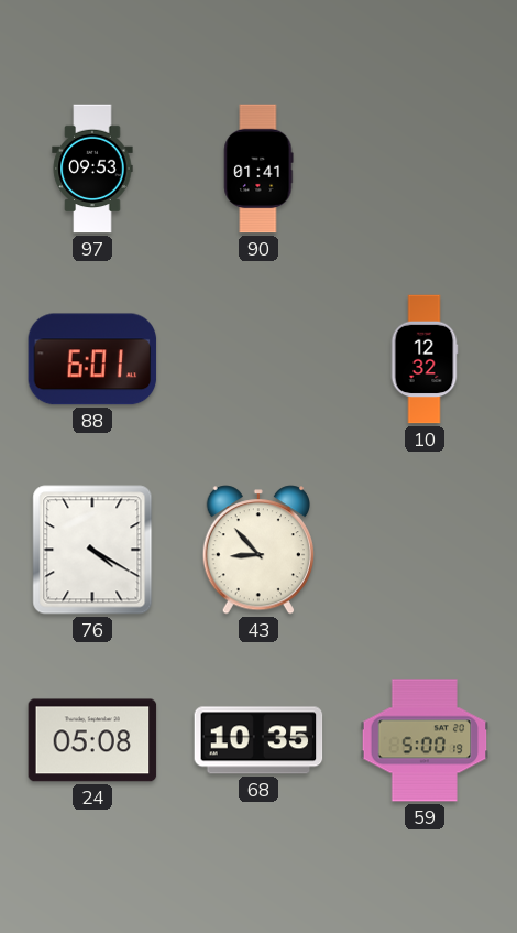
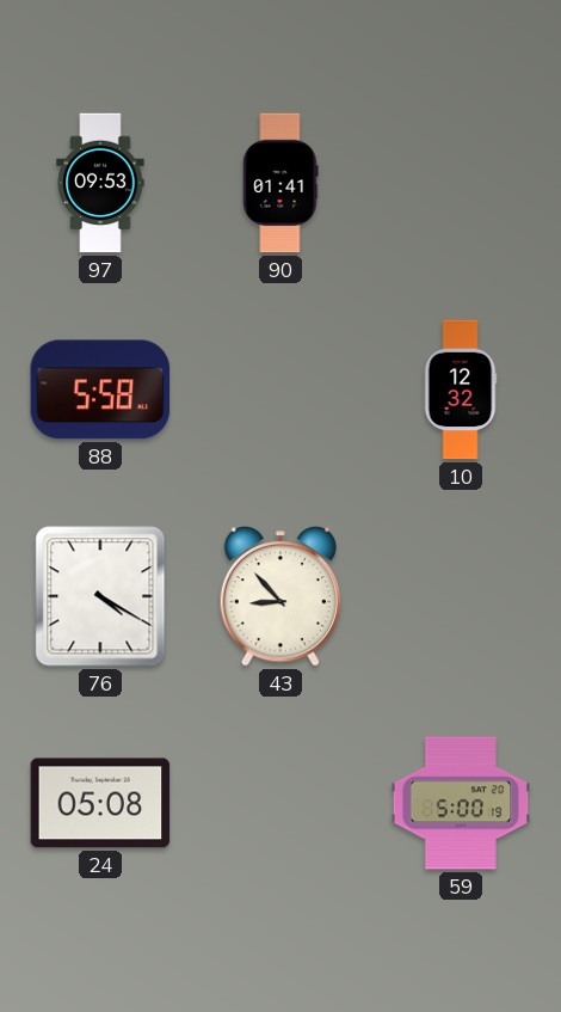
88: 6:01 -> 5:58
68: 10:35 -> none
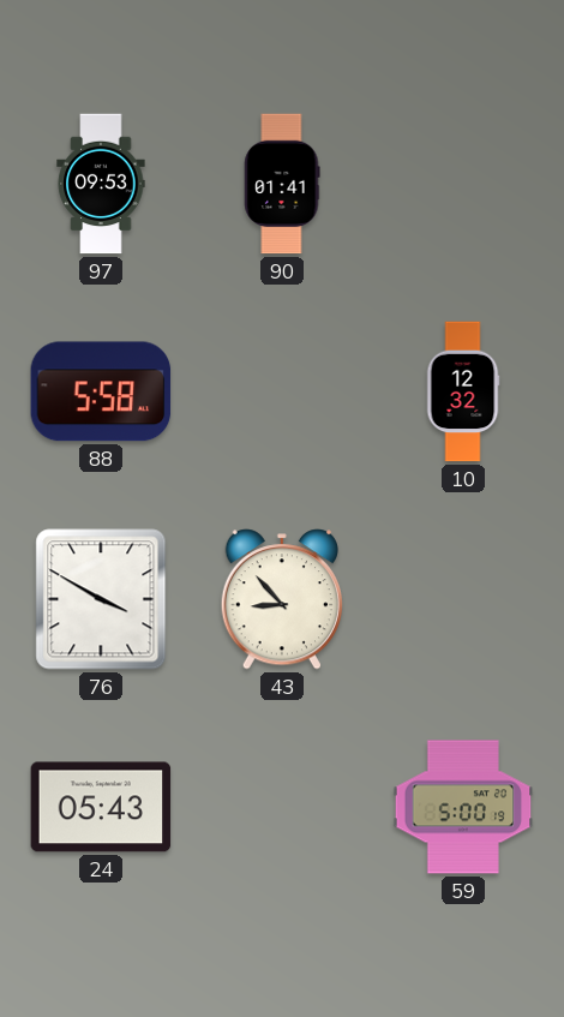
76: 4:20 -> 3:50
24: 05:08 -> 05:43
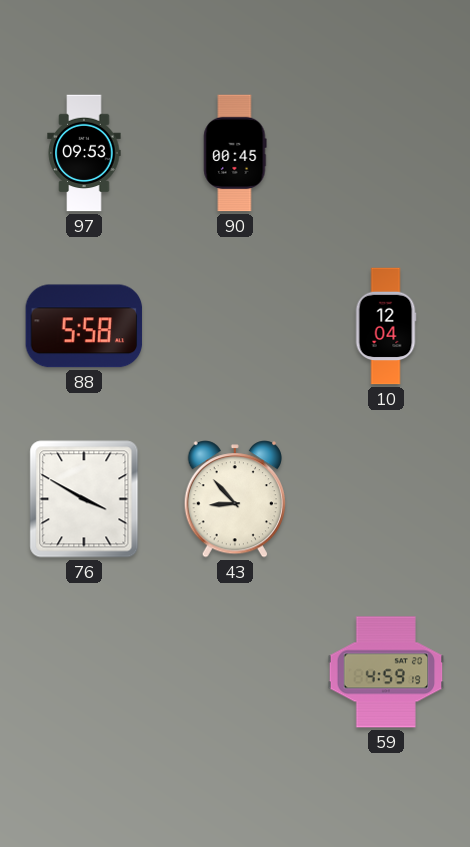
90: 01:41 -> 00:45
10: 12:32 -> 12:04
24: 05:43 -> none
59: 5:00 -> 4:59
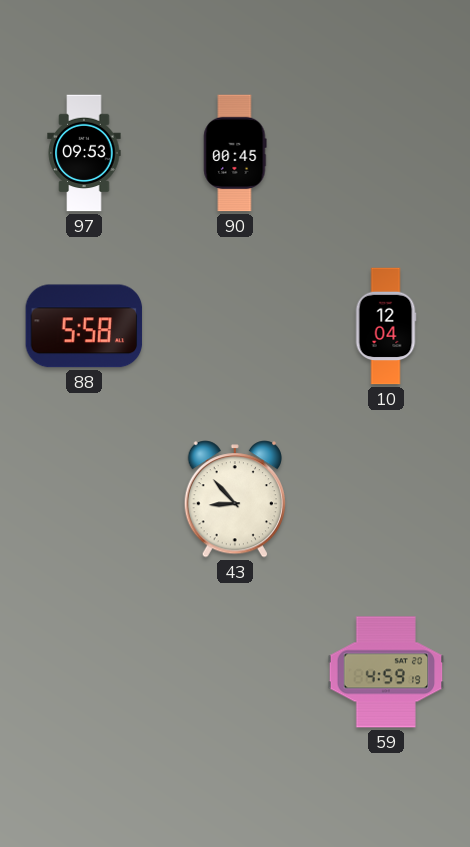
76: 3:50 -> none
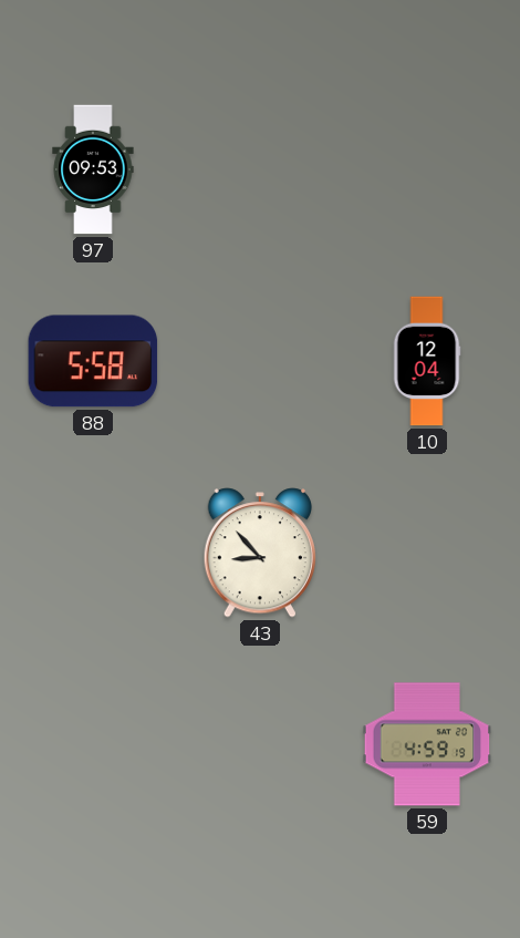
90: 00:45 -> none
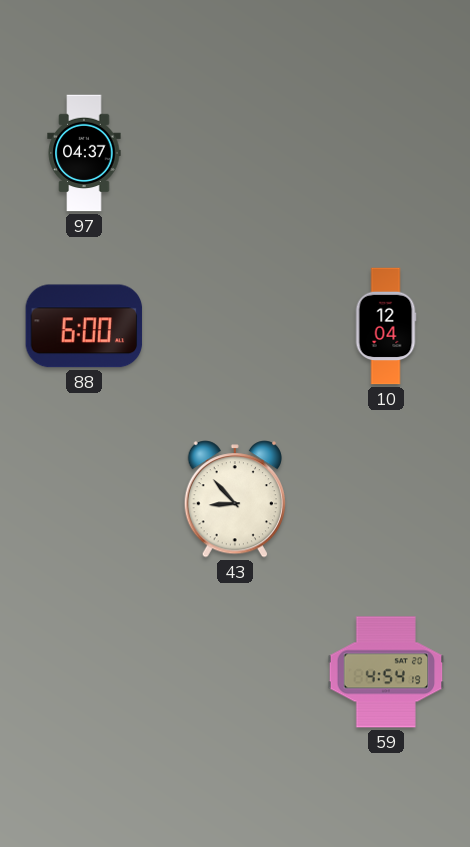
97: 09:53 -> 04:37
88: 5:58 -> 6:00
59: 4:59 -> 4:54
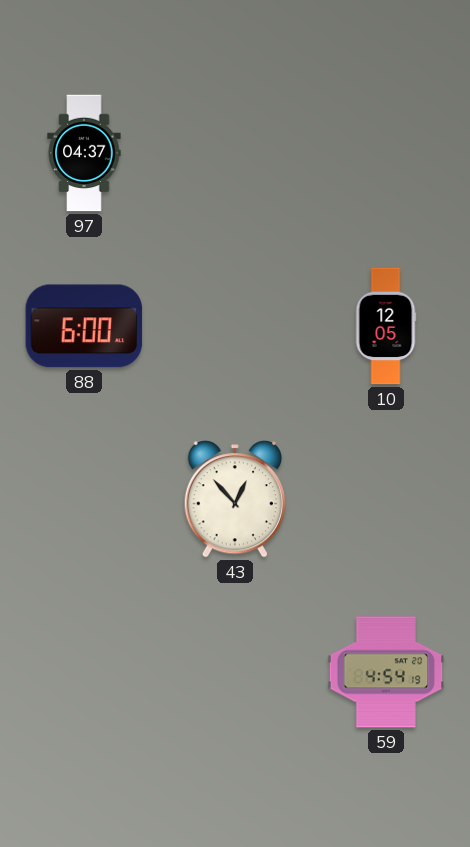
10: 12:04 -> 12:05
43: 8:53 -> 12:53
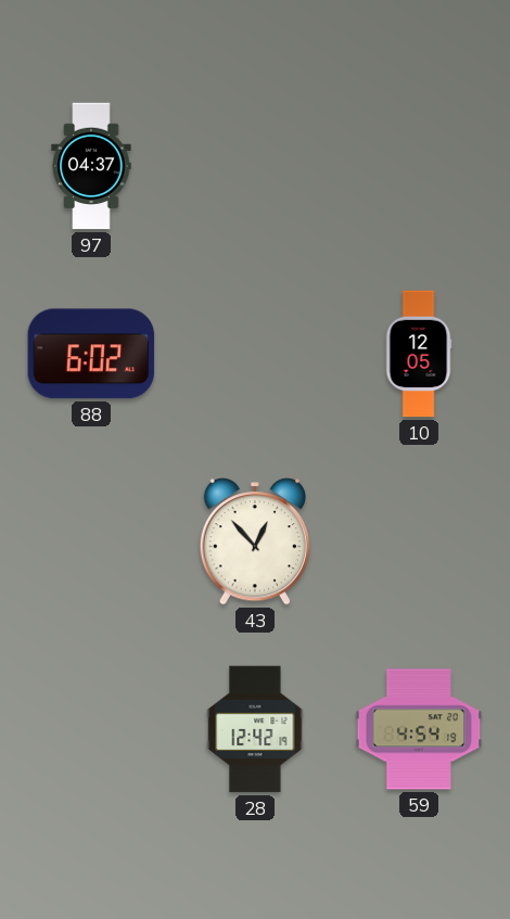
88: 6:00 -> 6:02
28: none -> 12:42
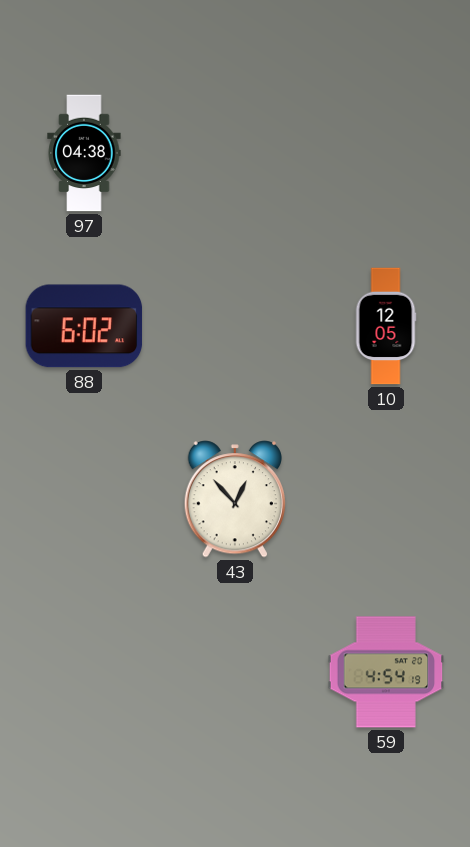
97: 04:37 -> 04:38
28: 12:42 -> none
